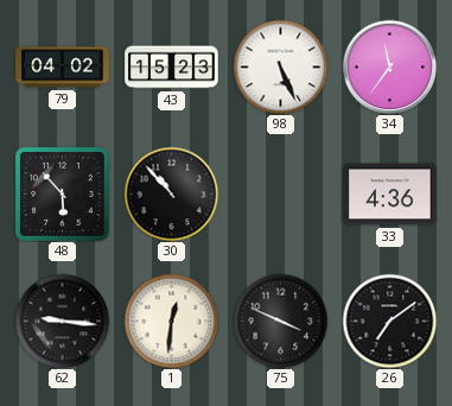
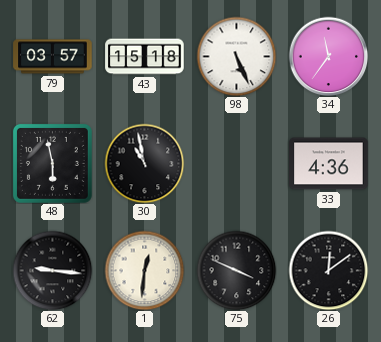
79: 04:02 -> 03:57
43: 15:23 -> 15:18
48: 5:53 -> 5:58
30: 10:53 -> 10:58
26: 7:09 -> 12:09
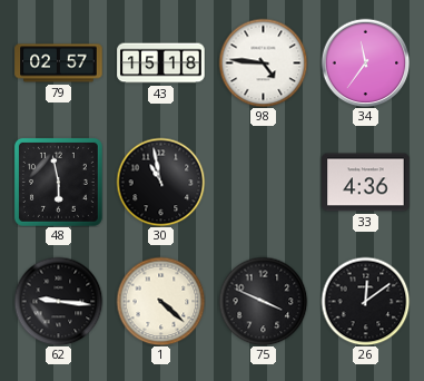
79: 03:57 -> 02:57
98: 5:26 -> 4:46
1: 12:31 -> 4:22
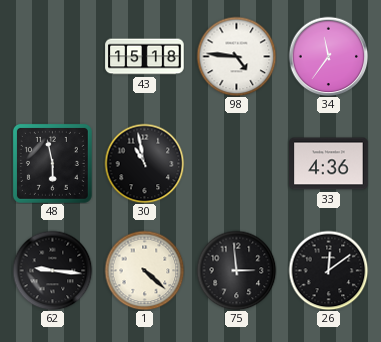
79: 02:57 -> none
75: 3:49 -> 2:59
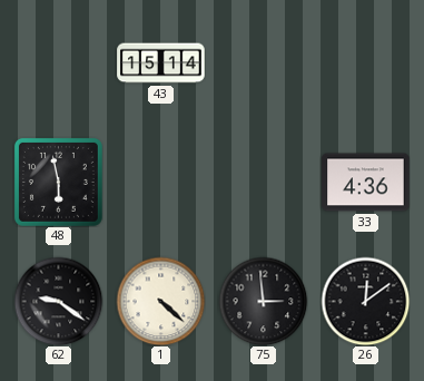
43: 15:18 -> 15:14
98: 4:46 -> none
34: 11:36 -> none
30: 10:58 -> none
62: 9:16 -> 9:21
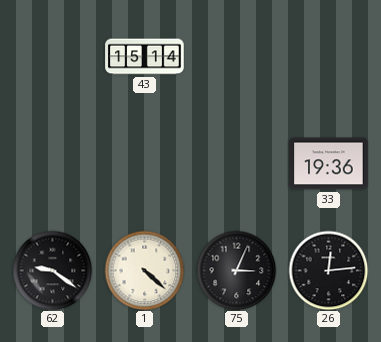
48: 5:58 -> none
33: 4:36 -> 19:36
75: 2:59 -> 3:04
26: 12:09 -> 12:14
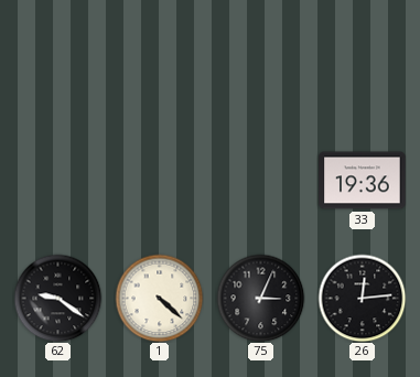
43: 15:14 -> none
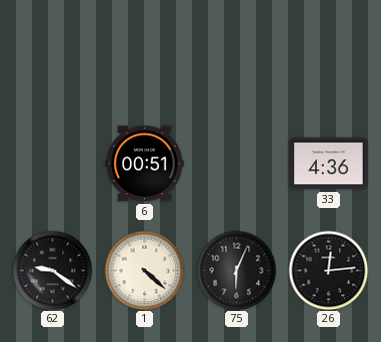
6: none -> 00:51
33: 19:36 -> 4:36
75: 3:04 -> 6:04
